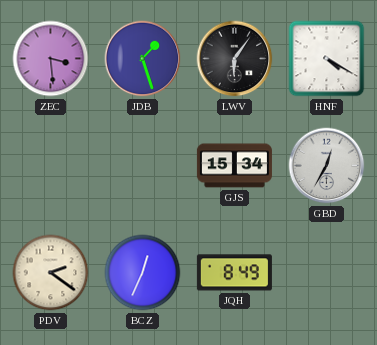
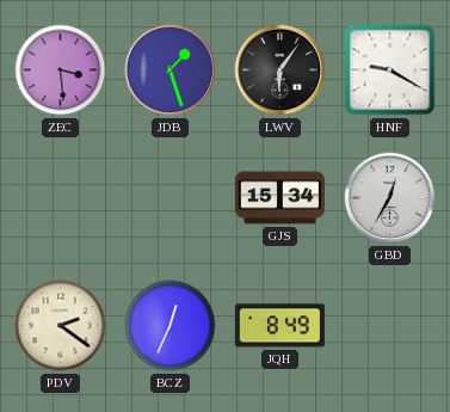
HNF: 4:20 -> 9:20
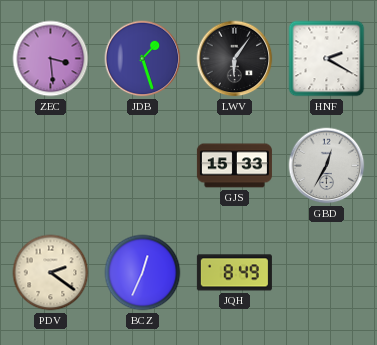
HNF: 9:20 -> 2:20
GJS: 15:34 -> 15:33
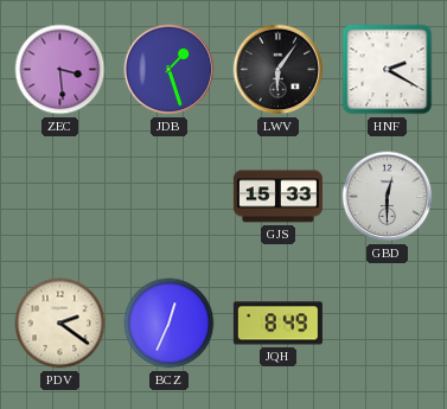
GBD: 12:35 -> 12:30
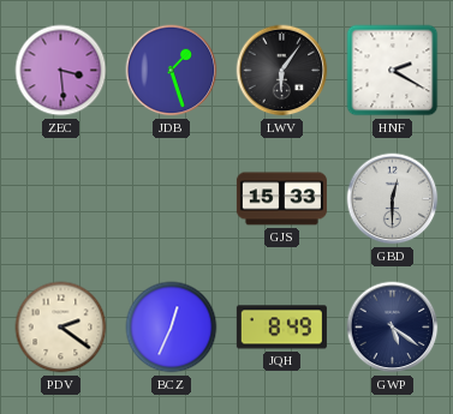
GWP: none -> 5:21
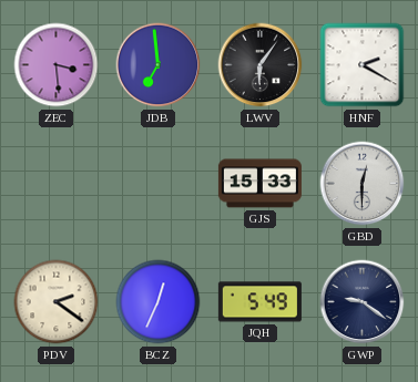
JDB: 1:27 -> 6:59
JQH: 8:49 -> 5:49
GWP: 5:21 -> 9:21
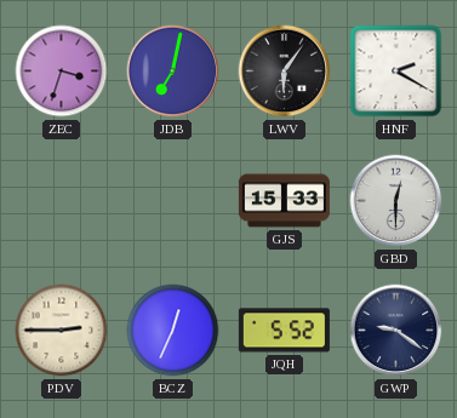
ZEC: 3:29 -> 3:33
JDB: 6:59 -> 7:02
PDV: 2:21 -> 2:45
JQH: 5:49 -> 5:52
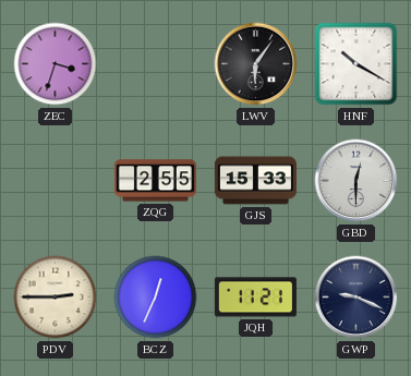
JDB: 7:02 -> none
HNF: 2:20 -> 10:20
ZQG: none -> 2:55
JQH: 5:52 -> 11:21
GWP: 9:21 -> 9:19
